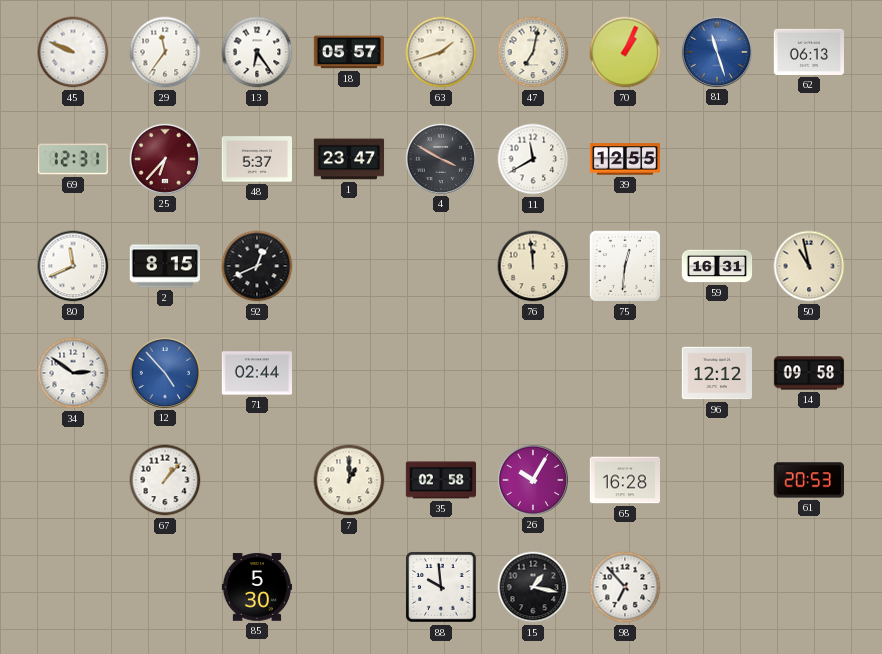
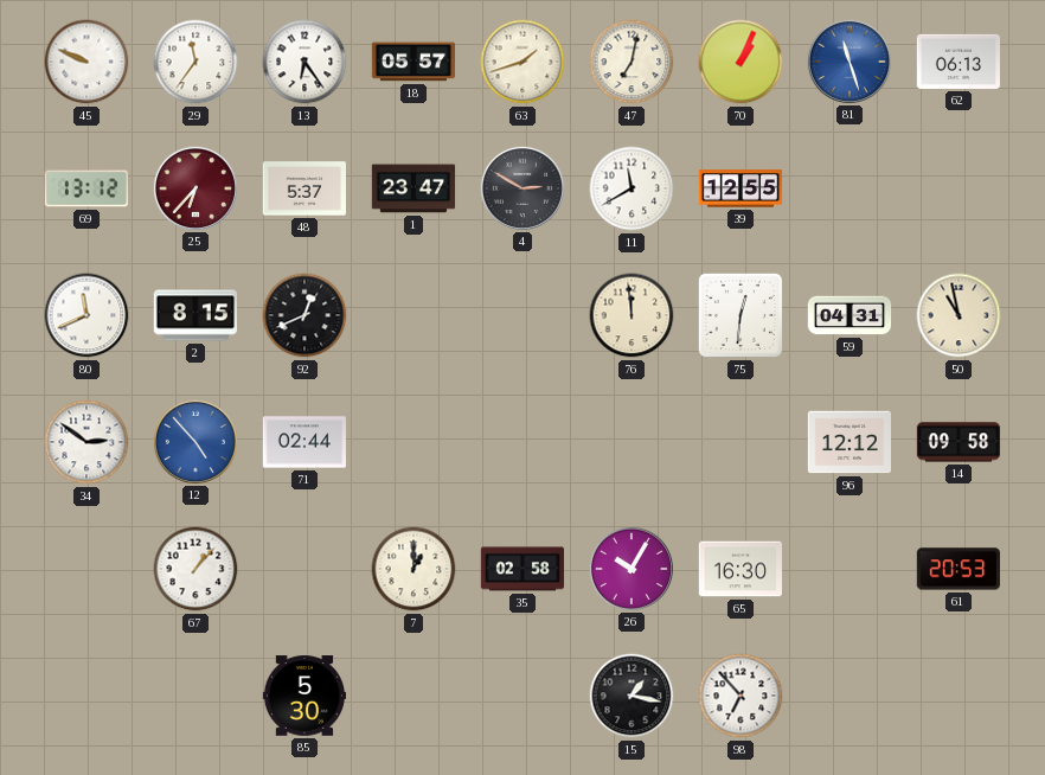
69: 12:31 -> 13:12
4: 3:50 -> 2:50
59: 16:31 -> 04:31
65: 16:28 -> 16:30
88: 9:59 -> none
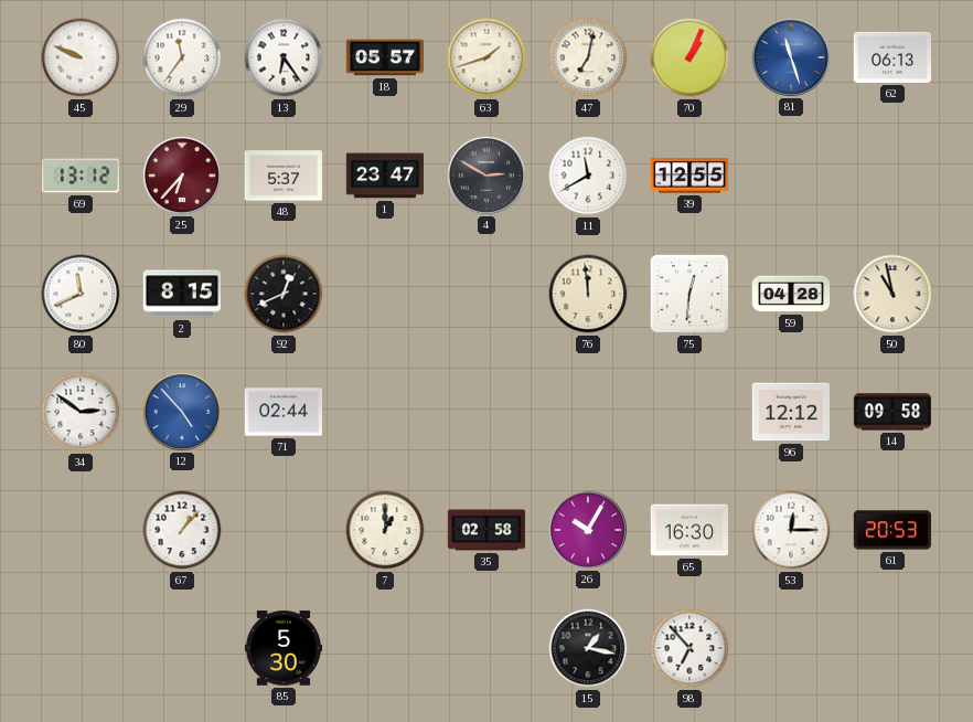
59: 04:31 -> 04:28
53: none -> 12:15
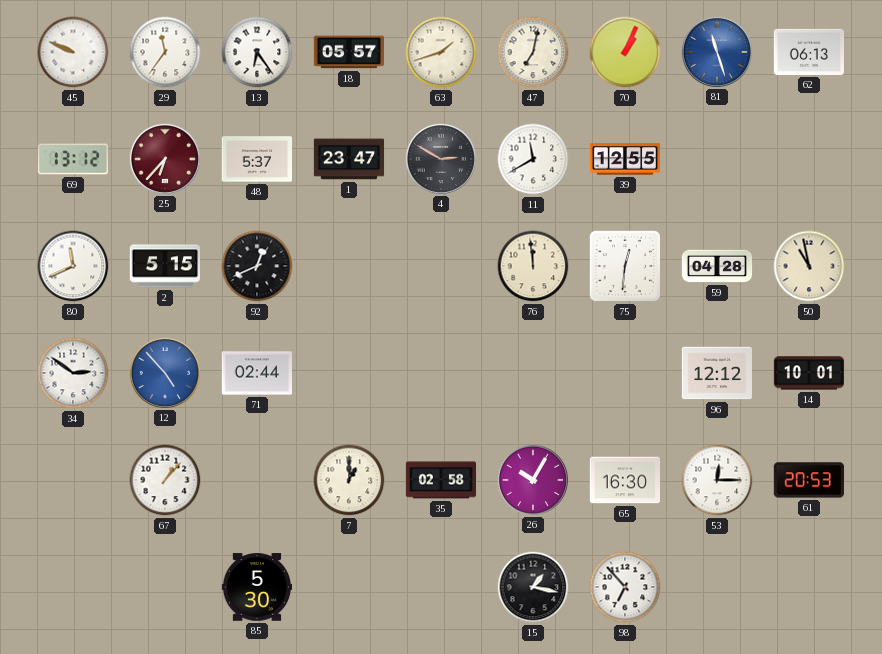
2: 8:15 -> 5:15
14: 09:58 -> 10:01
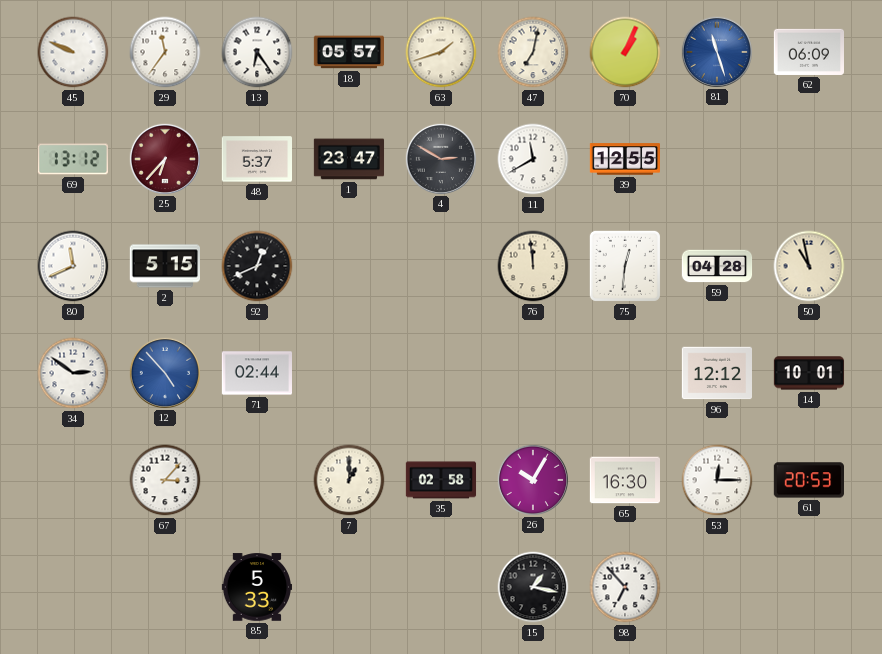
62: 06:13 -> 06:09
67: 1:07 -> 3:07
85: 5:30 -> 5:33
